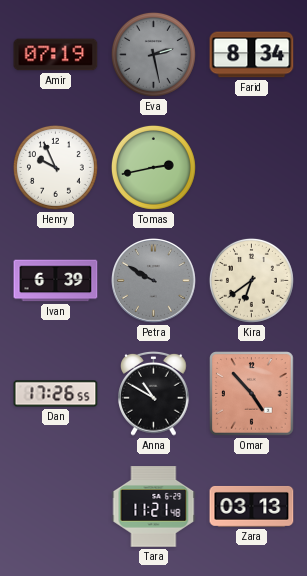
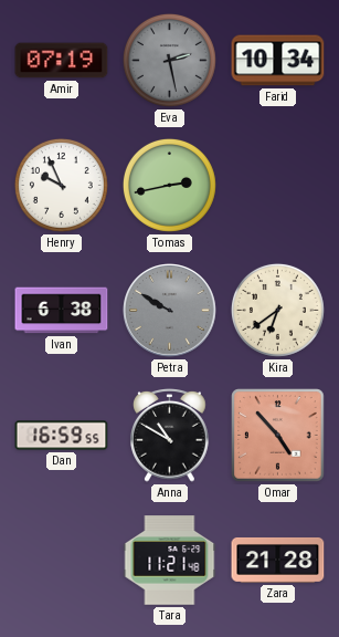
Farid: 8:34 -> 10:34
Ivan: 6:39 -> 6:38
Dan: 17:26 -> 16:59
Zara: 03:13 -> 21:28
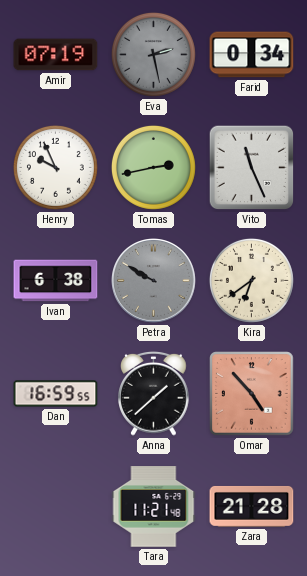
Farid: 10:34 -> 0:34
Vito: none -> 11:26
Anna: 10:50 -> 1:38
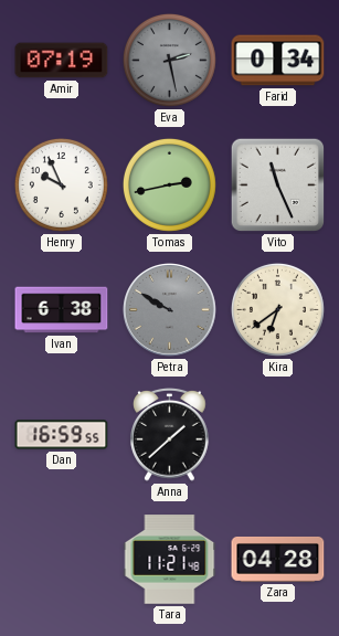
Omar: 4:53 -> none
Zara: 21:28 -> 04:28
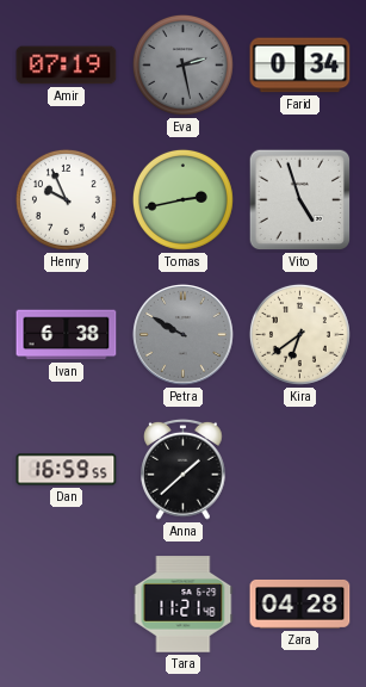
Vito: 11:26 -> 4:57
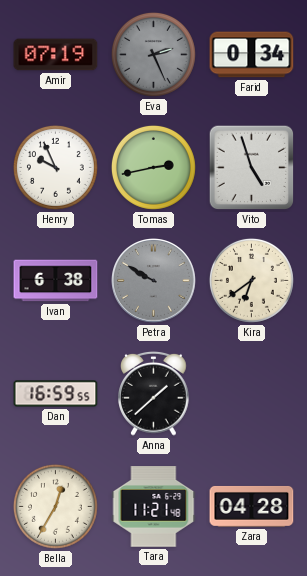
Eva: 2:28 -> 2:26
Bella: none -> 12:35
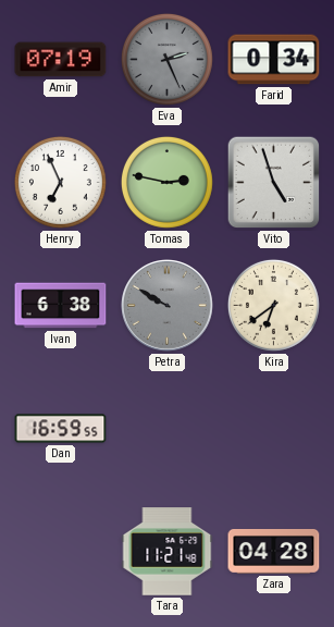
Henry: 9:56 -> 6:56
Tomas: 2:43 -> 2:47
Anna: 1:38 -> none
Bella: 12:35 -> none
